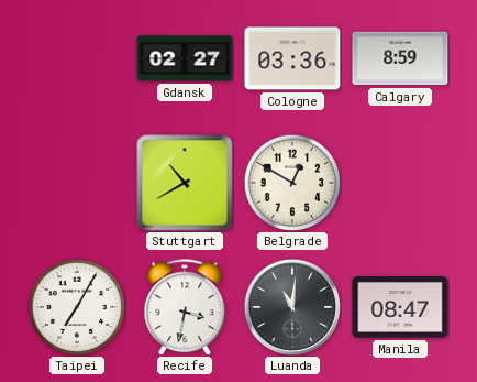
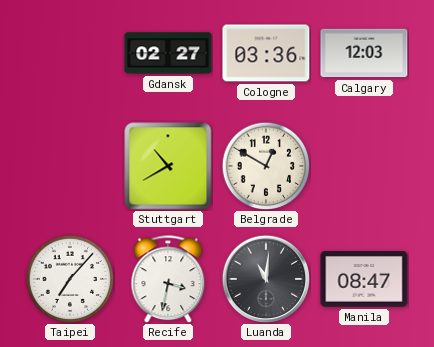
Calgary: 8:59 -> 12:03
Taipei: 7:05 -> 7:07
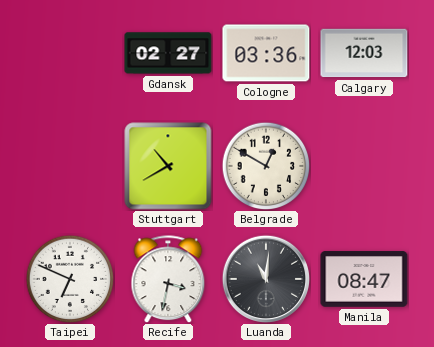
Taipei: 7:07 -> 6:49
